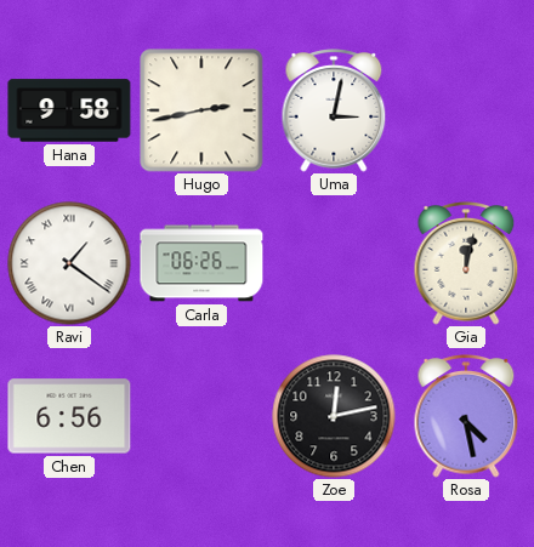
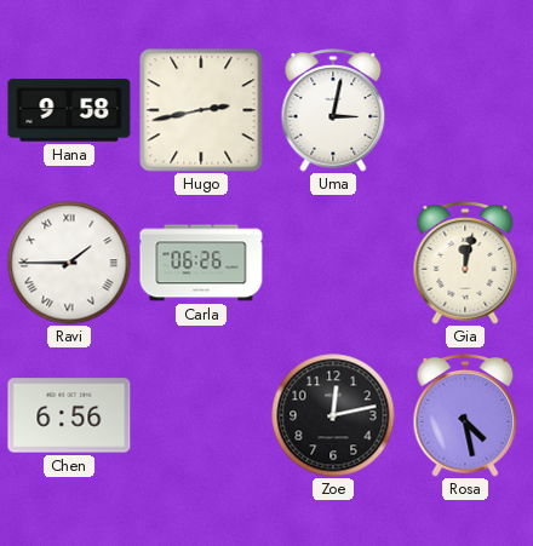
Ravi: 1:21 -> 1:45
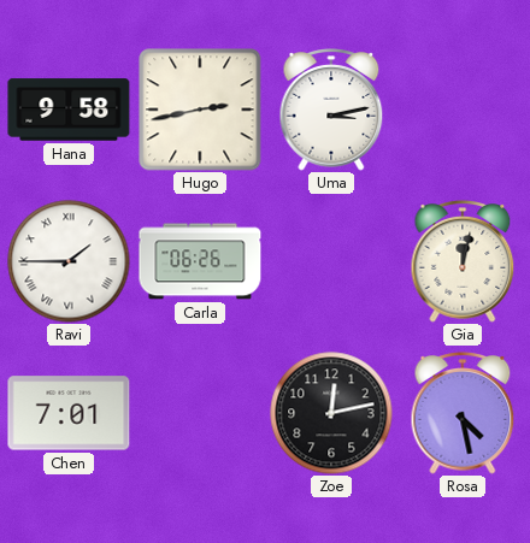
Uma: 3:02 -> 3:13
Chen: 6:56 -> 7:01
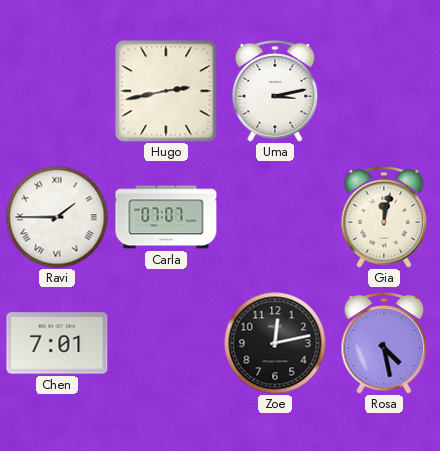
Hana: 9:58 -> none
Carla: 06:26 -> 07:07
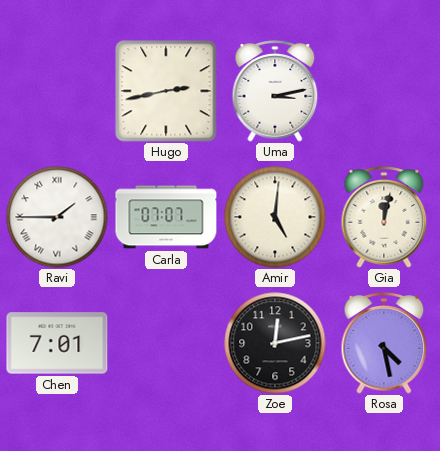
Amir: none -> 5:01
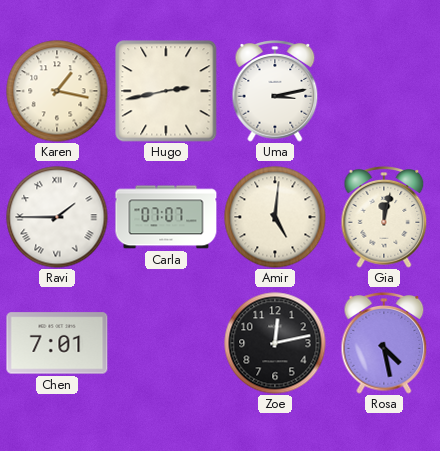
Karen: none -> 1:17
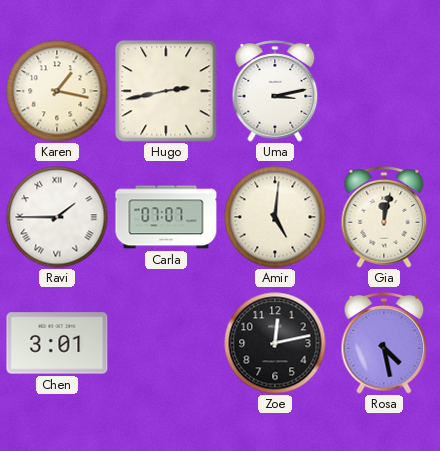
Chen: 7:01 -> 3:01
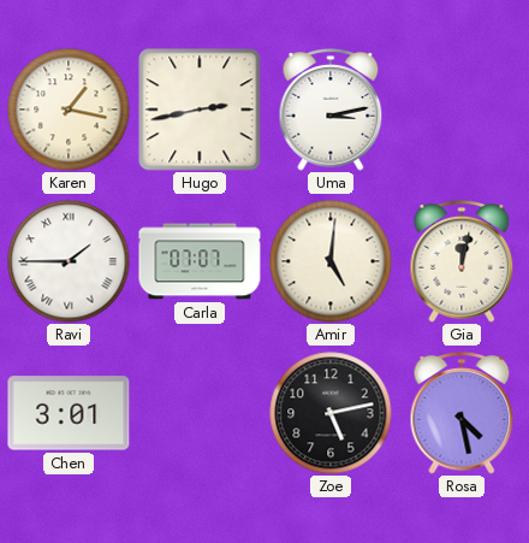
Zoe: 12:13 -> 5:13
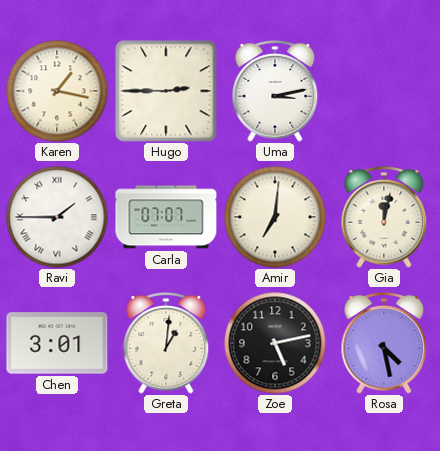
Hugo: 2:43 -> 2:45
Amir: 5:01 -> 7:01
Greta: none -> 1:01
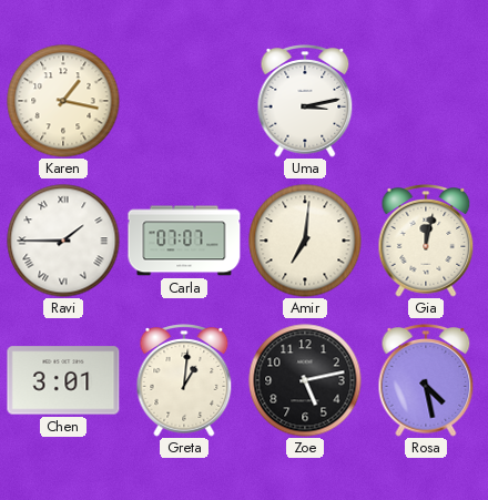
Hugo: 2:45 -> none
